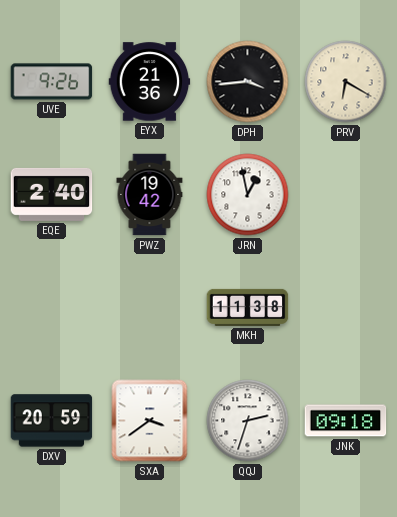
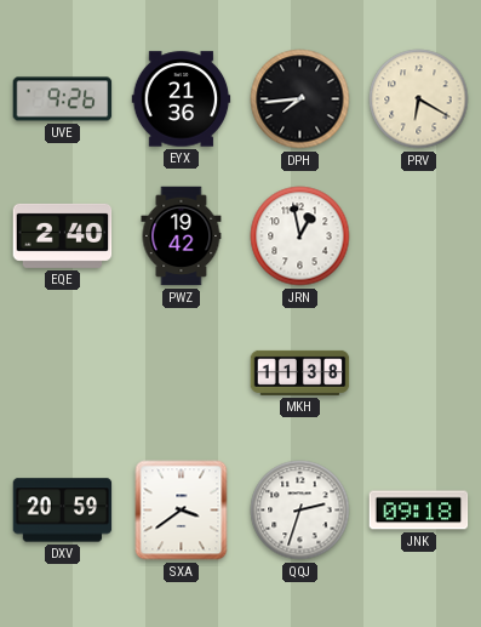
DPH: 3:44 -> 7:44
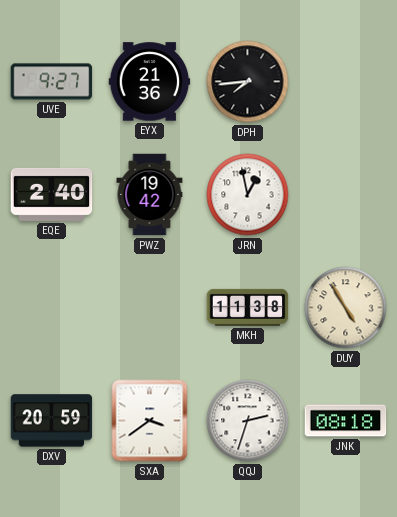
UVE: 9:26 -> 9:27
PRV: 6:20 -> none
DUY: none -> 4:55
JNK: 09:18 -> 08:18
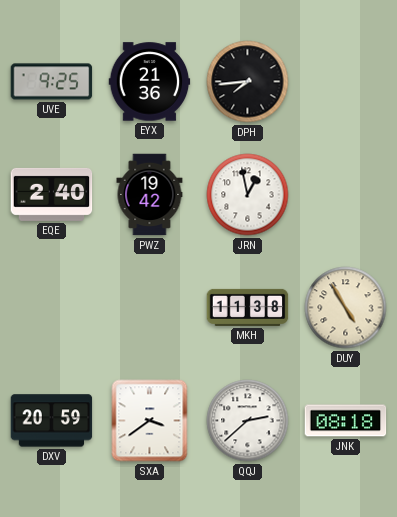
UVE: 9:27 -> 9:25
QQJ: 2:33 -> 2:38
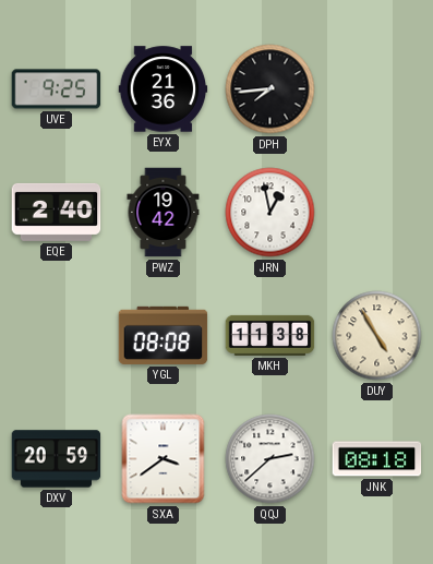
YGL: none -> 08:08
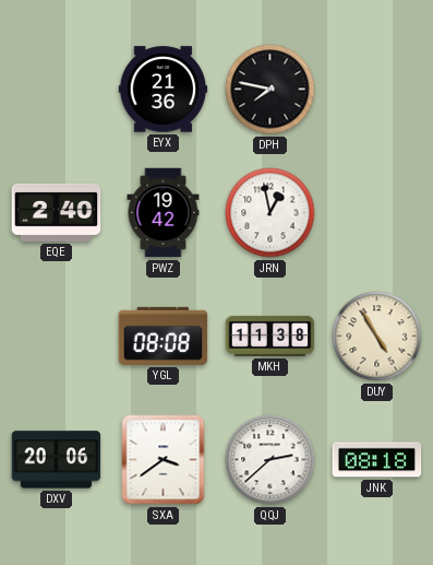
UVE: 9:25 -> none
DPH: 7:44 -> 7:47
DXV: 20:59 -> 20:06
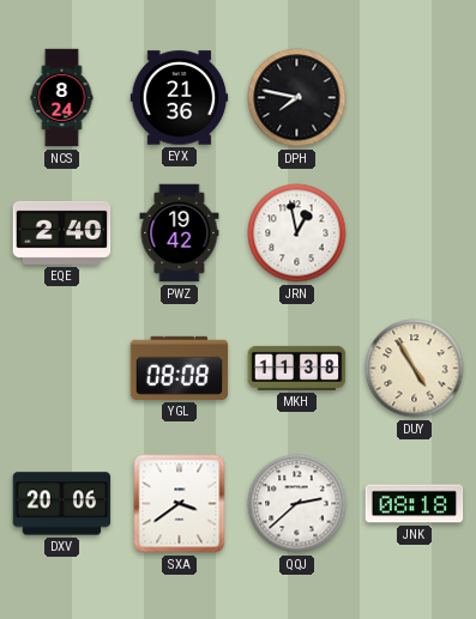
NCS: none -> 8:24
